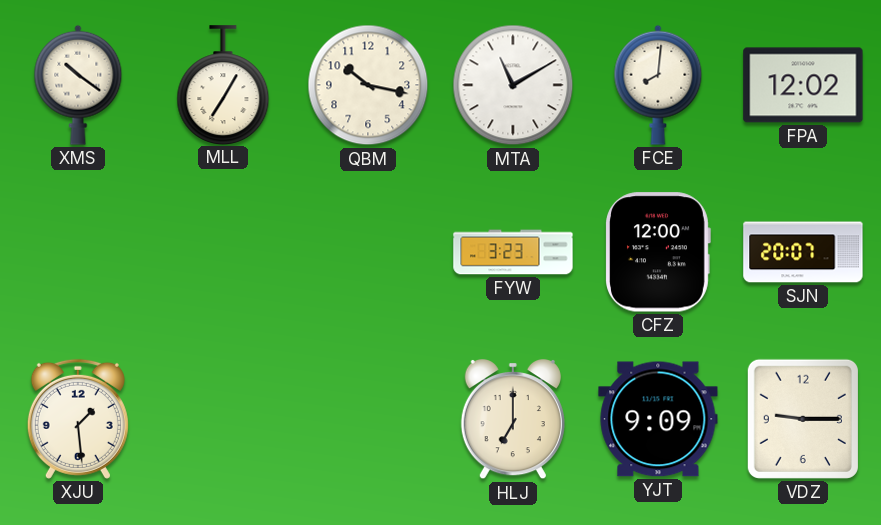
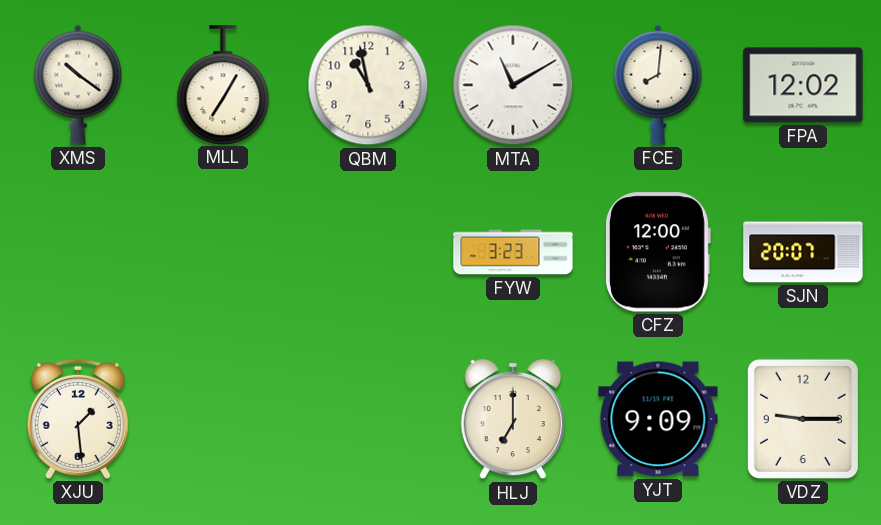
QBM: 10:17 -> 10:58
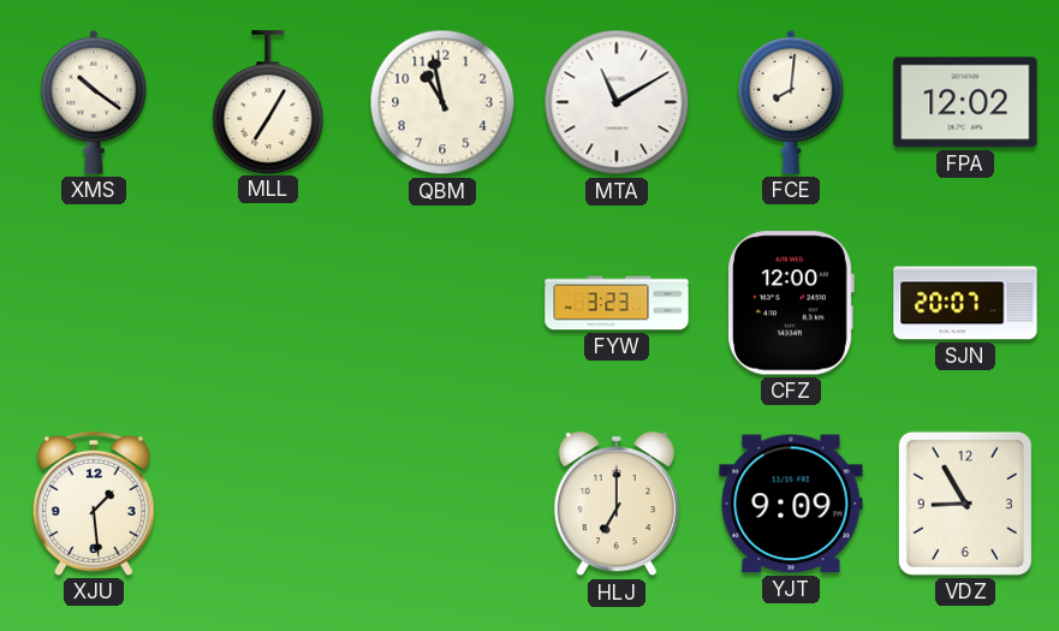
VDZ: 9:15 -> 8:55
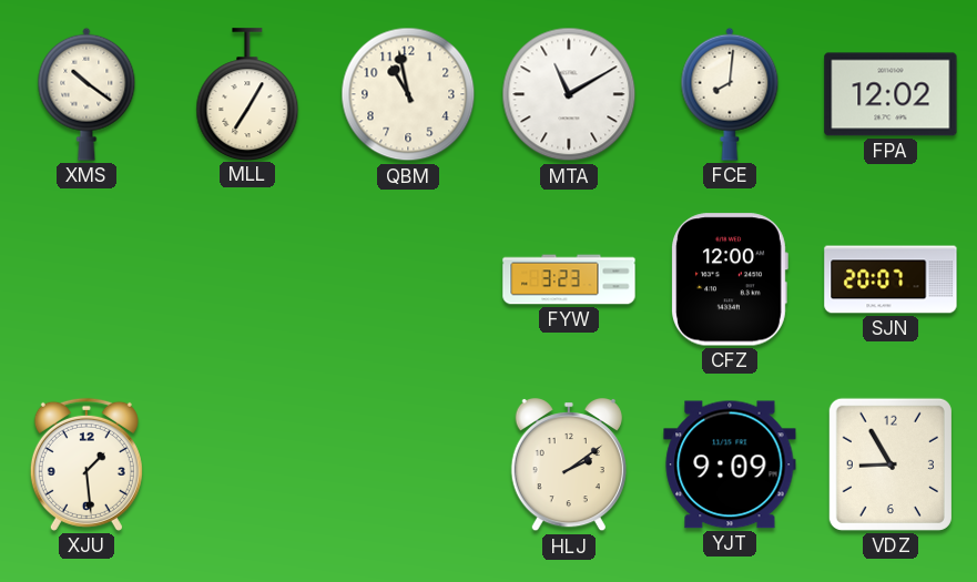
HLJ: 7:00 -> 2:09
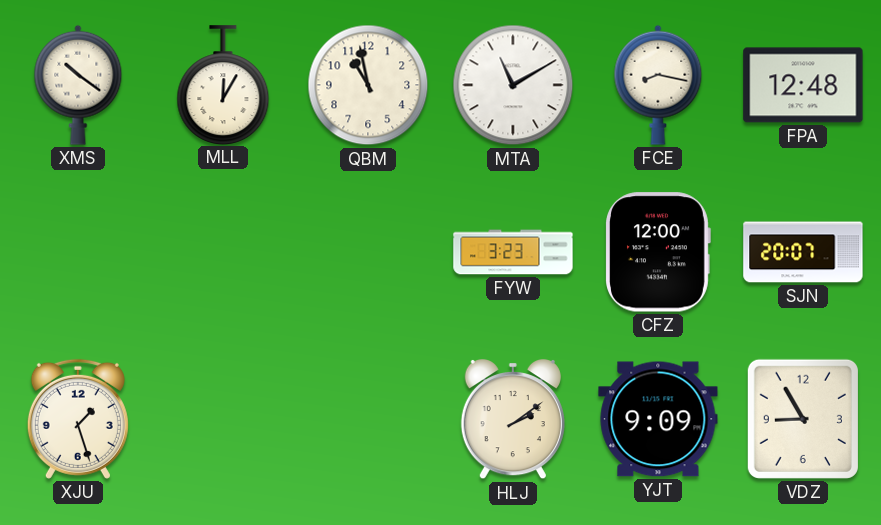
MLL: 7:05 -> 12:05
FCE: 8:01 -> 8:17
FPA: 12:02 -> 12:48
XJU: 1:29 -> 1:27
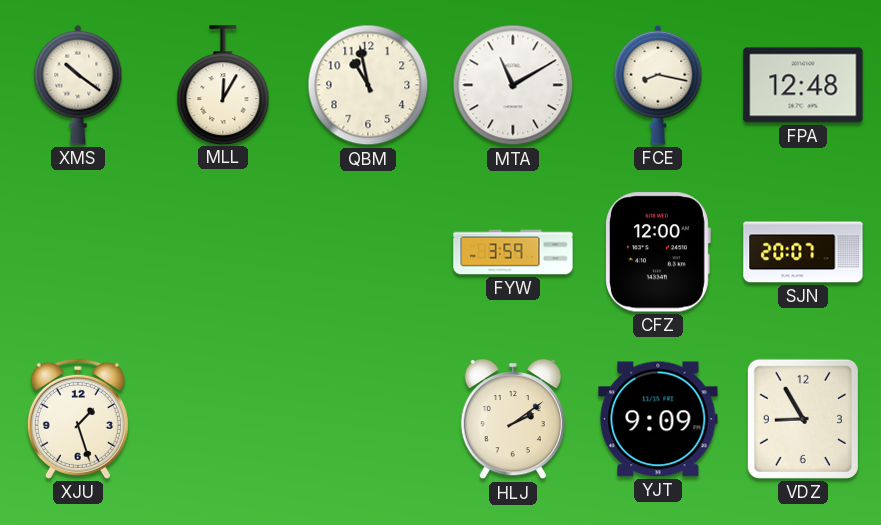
FYW: 3:23 -> 3:59
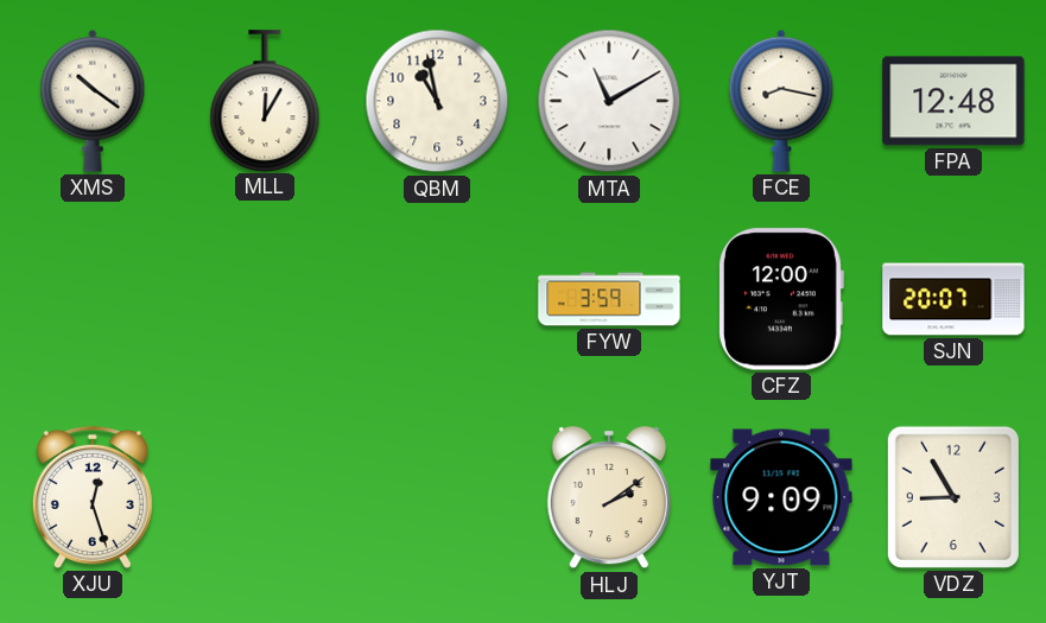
XJU: 1:27 -> 12:27
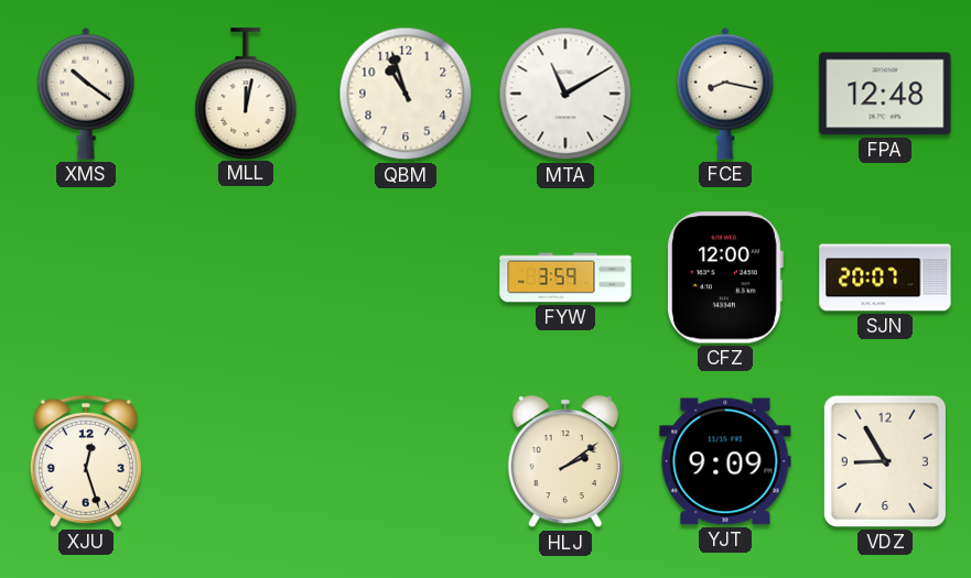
MLL: 12:05 -> 12:02
QBM: 10:58 -> 10:57
